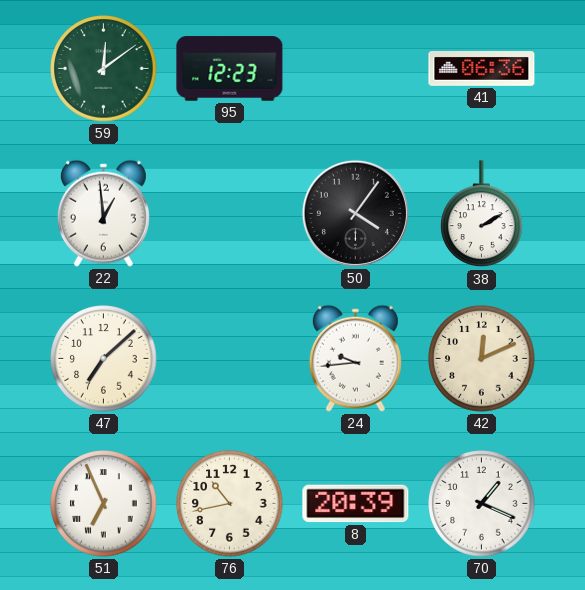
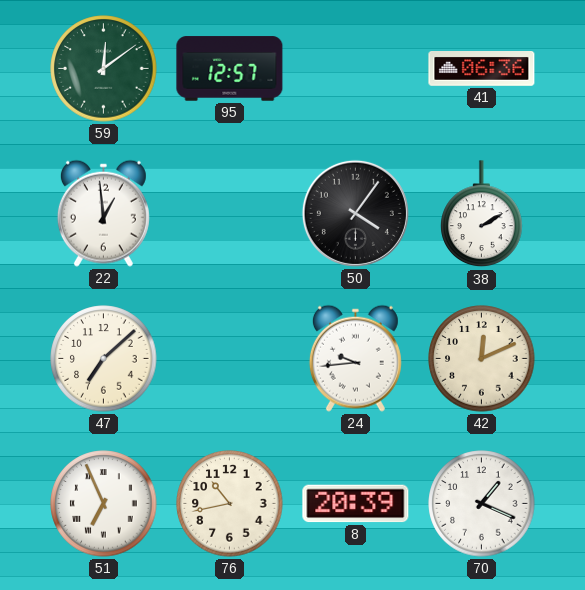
95: 12:23 -> 12:57
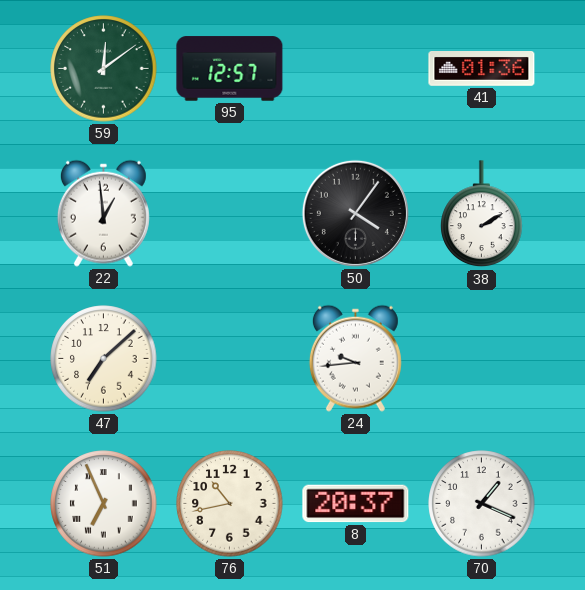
41: 06:36 -> 01:36
42: 12:11 -> none
8: 20:39 -> 20:37
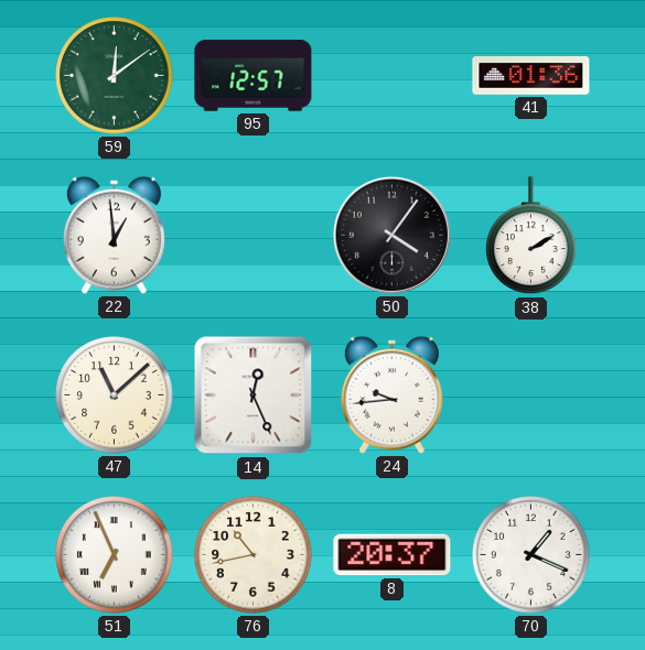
47: 7:08 -> 11:08
14: none -> 12:26
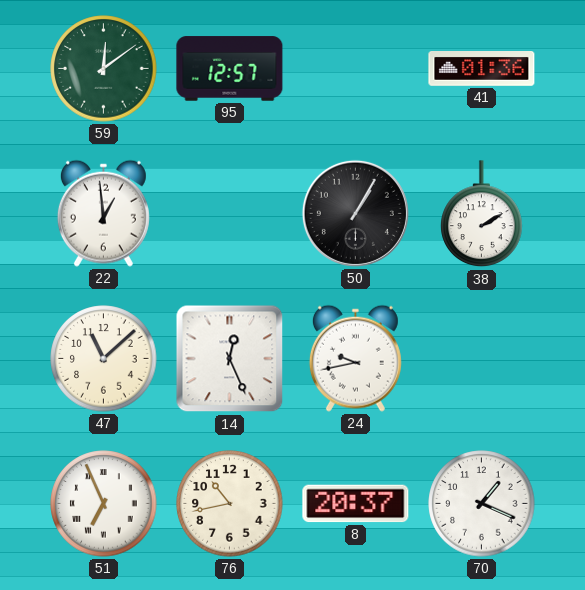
50: 4:06 -> 1:05
24: 9:44 -> 9:43
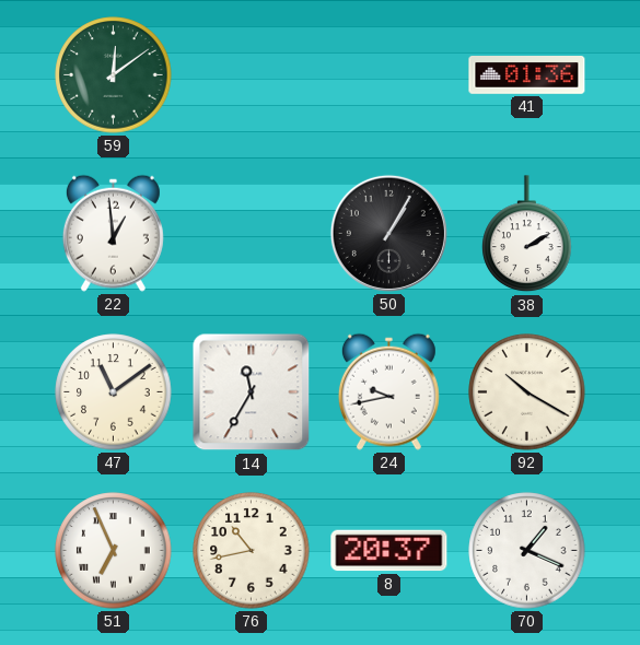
95: 12:57 -> none
47: 11:08 -> 11:09
14: 12:26 -> 11:35
92: none -> 10:20
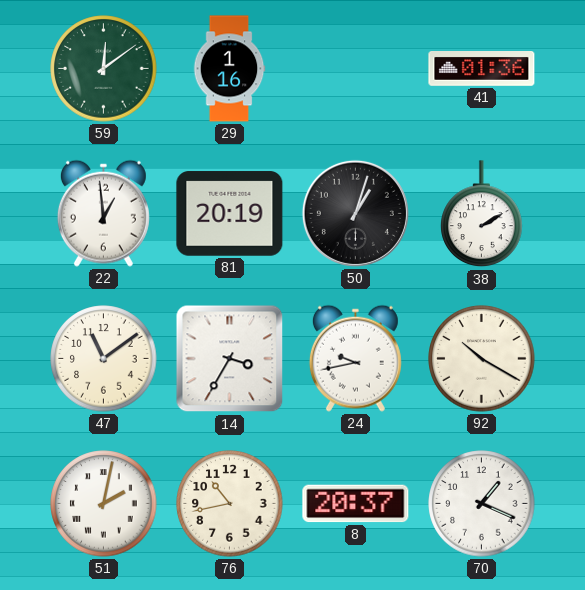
29: none -> 1:16
81: none -> 20:19
50: 1:05 -> 1:03
14: 11:35 -> 3:35
51: 6:56 -> 2:02
